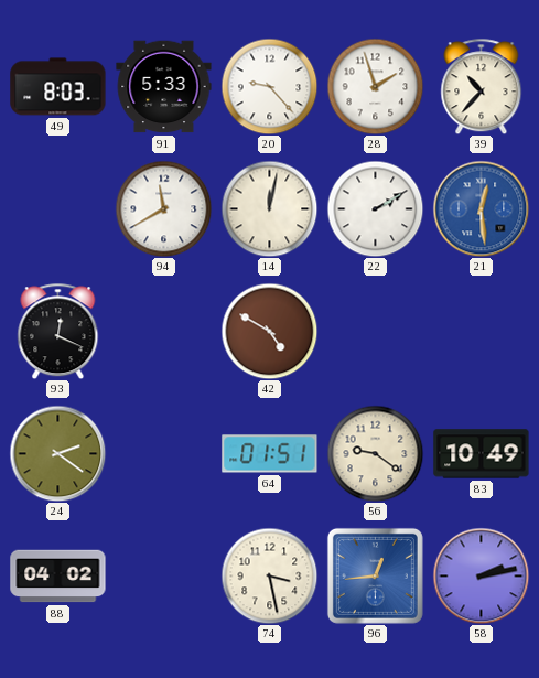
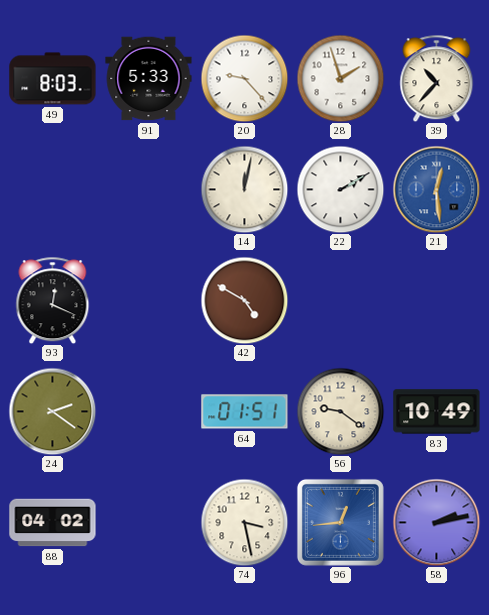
94: 11:40 -> none
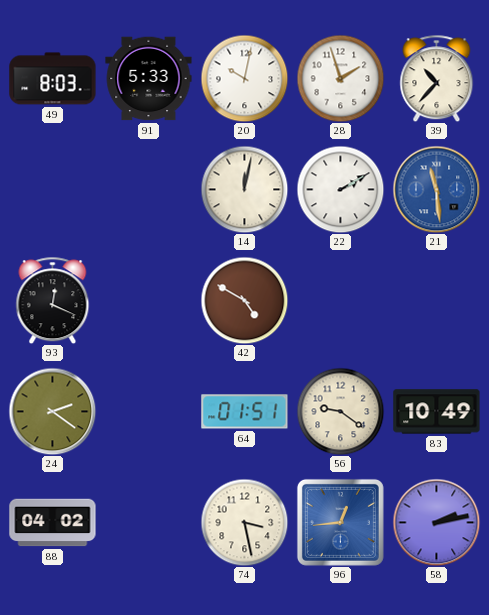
20: 9:23 -> 10:02
21: 12:29 -> 11:29
